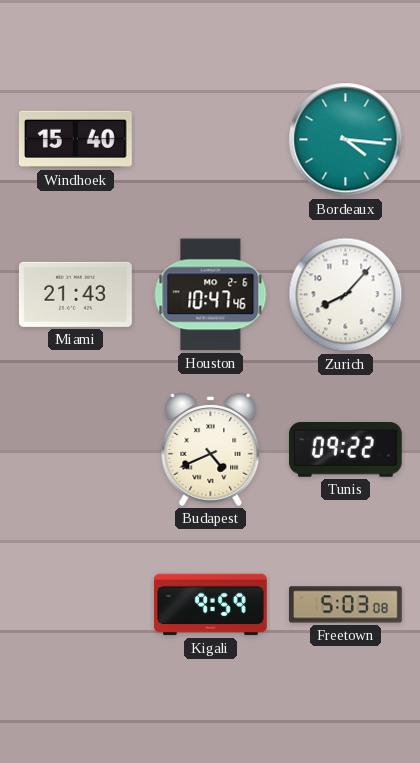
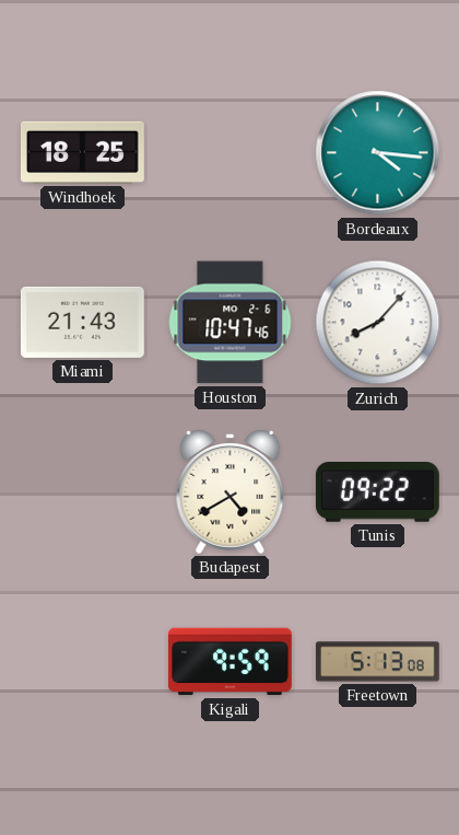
Windhoek: 15:40 -> 18:25
Budapest: 4:41 -> 4:40
Freetown: 5:03 -> 5:13
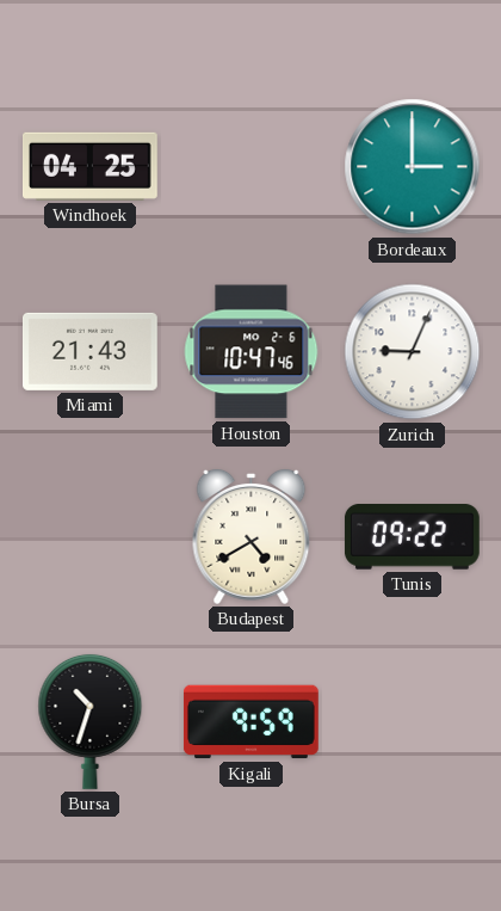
Windhoek: 18:25 -> 04:25
Bordeaux: 4:16 -> 3:00
Zurich: 8:07 -> 9:04
Bursa: none -> 10:33
Freetown: 5:13 -> none
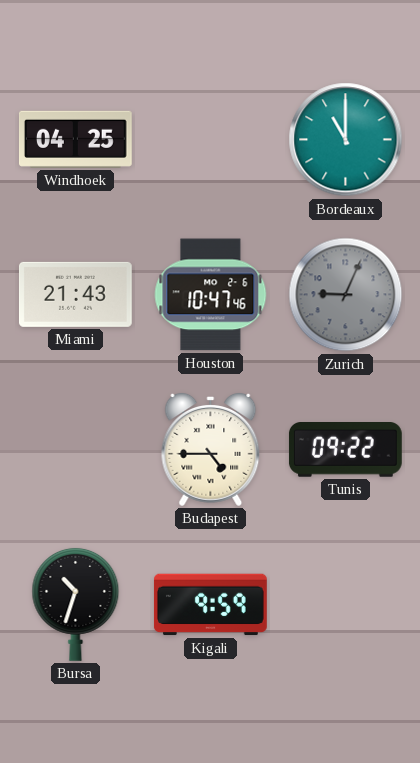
Bordeaux: 3:00 -> 11:00
Zurich dial: white -> grey
Budapest: 4:40 -> 4:45
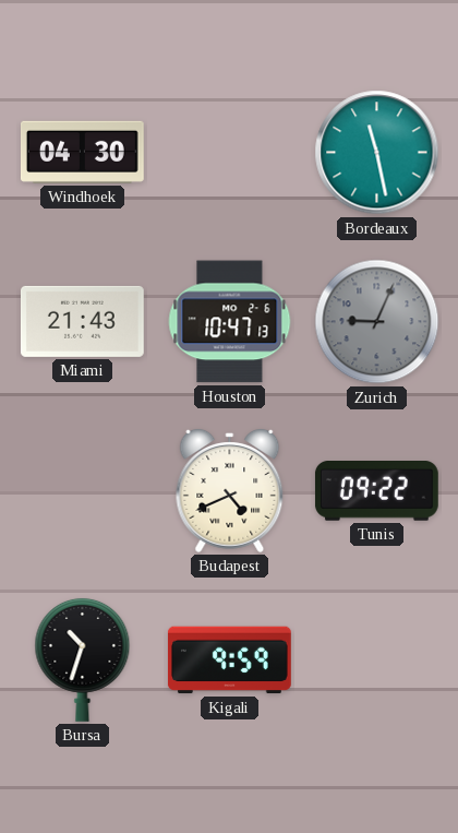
Windhoek: 04:25 -> 04:30
Bordeaux: 11:00 -> 11:28
Houston: 10:47:46 -> 10:47:13
Budapest: 4:45 -> 4:41
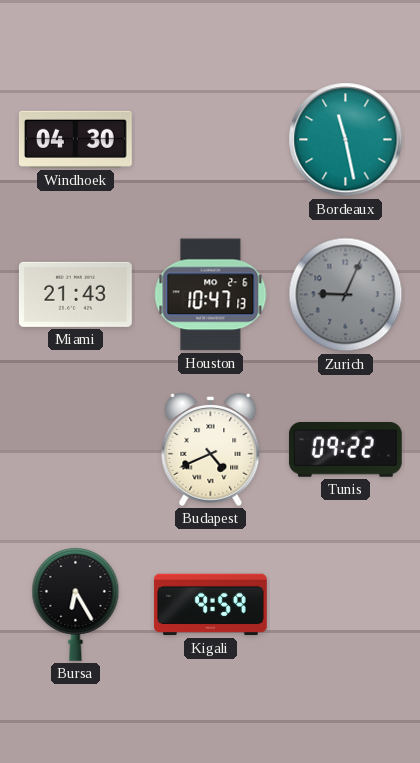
Bursa: 10:33 -> 6:25
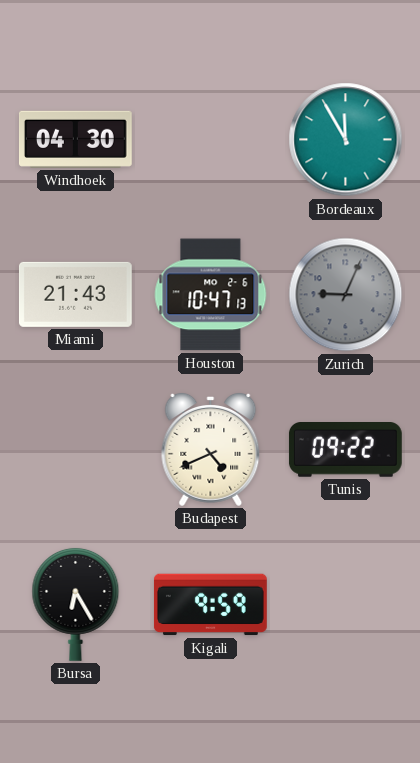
Bordeaux: 11:28 -> 11:55
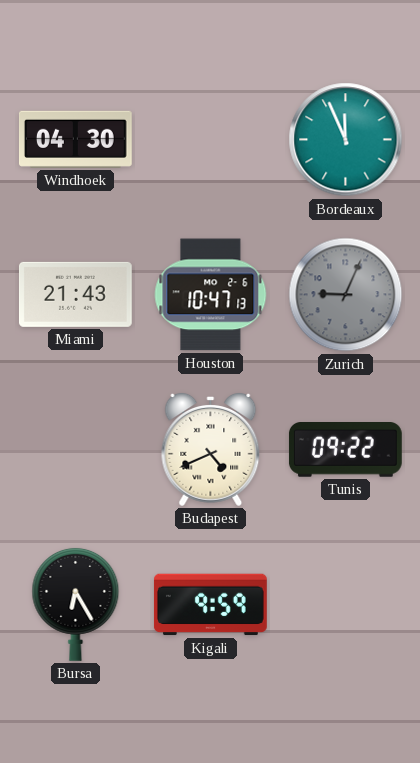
Bordeaux: 11:55 -> 11:56
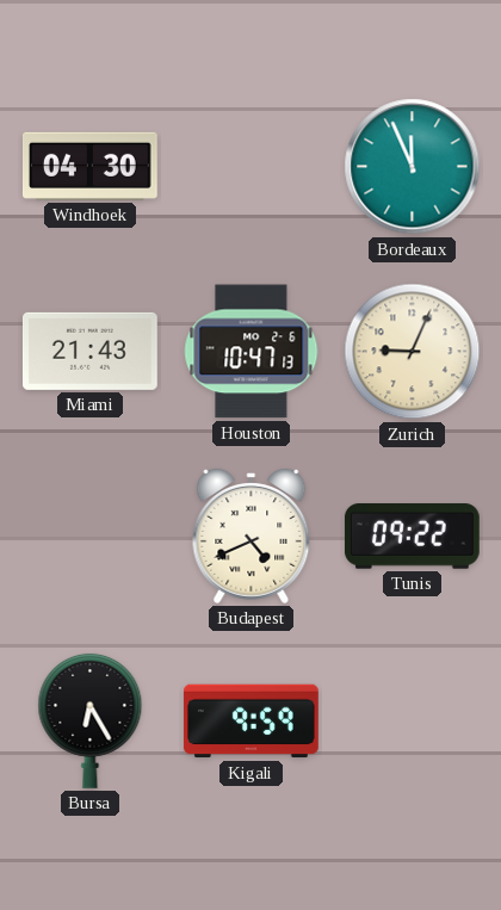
Zurich dial: grey -> cream
